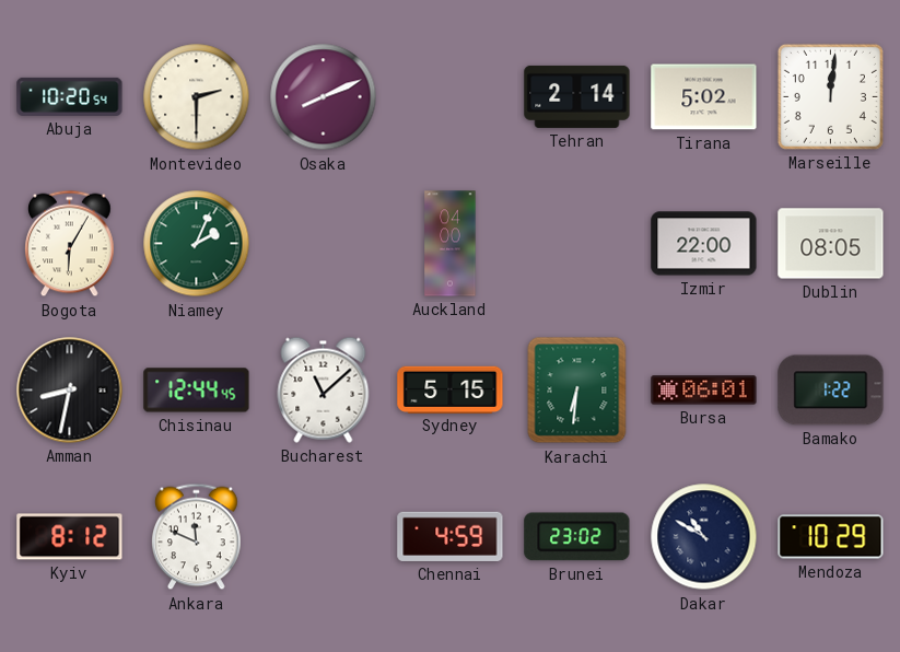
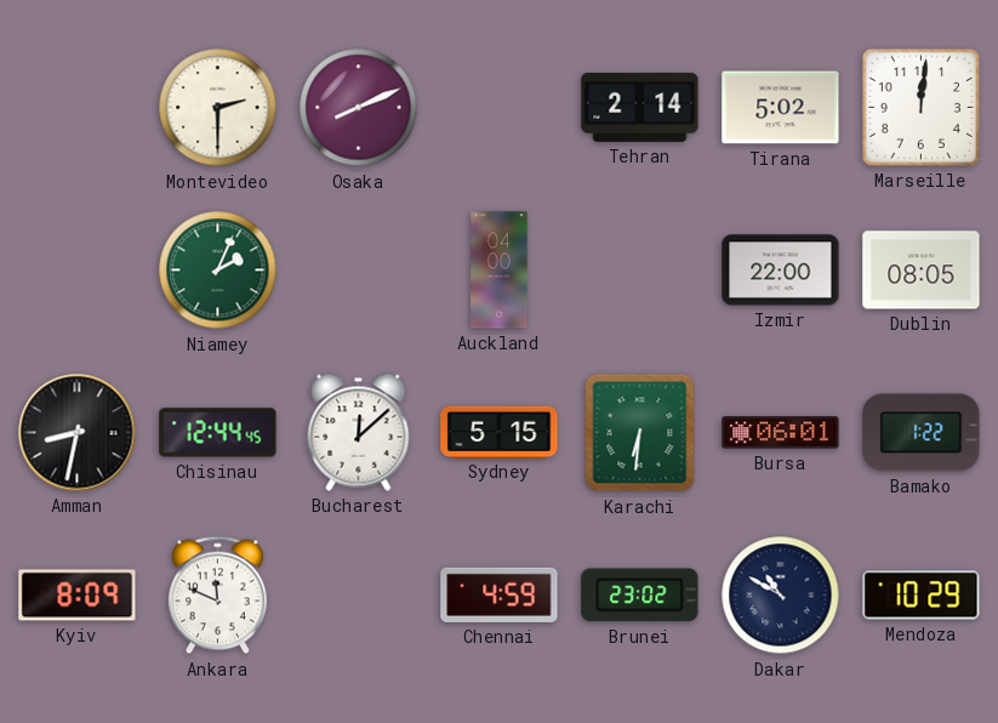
Abuja: 10:20 -> none
Bogota: 6:05 -> none
Bucharest: 11:08 -> 12:08
Kyiv: 8:12 -> 8:09
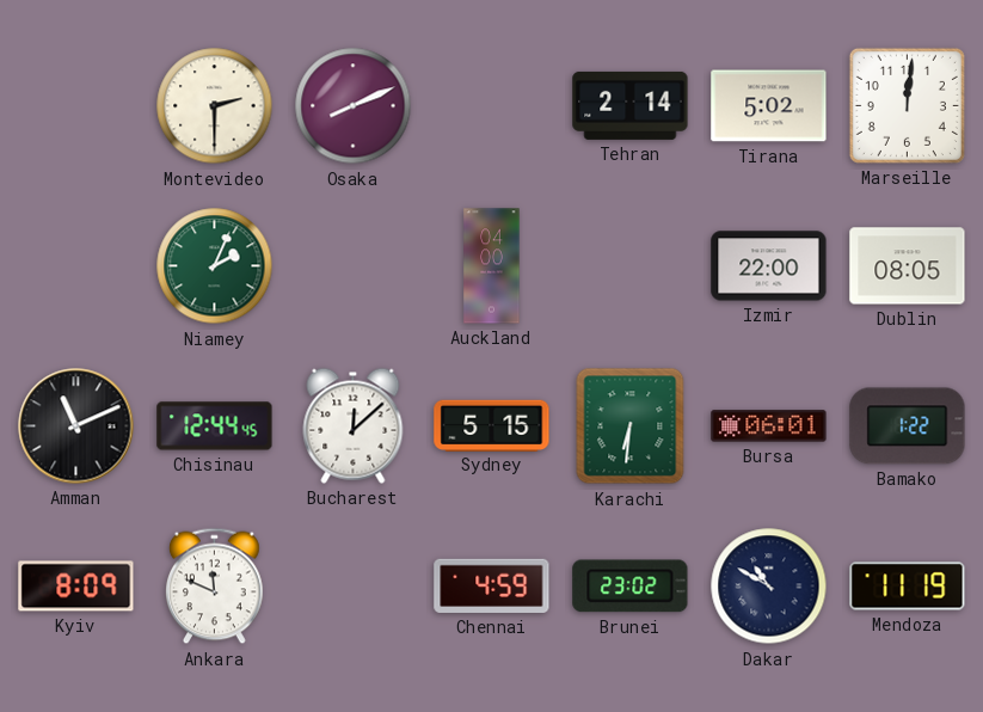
Amman: 8:32 -> 11:11
Mendoza: 10:29 -> 11:19
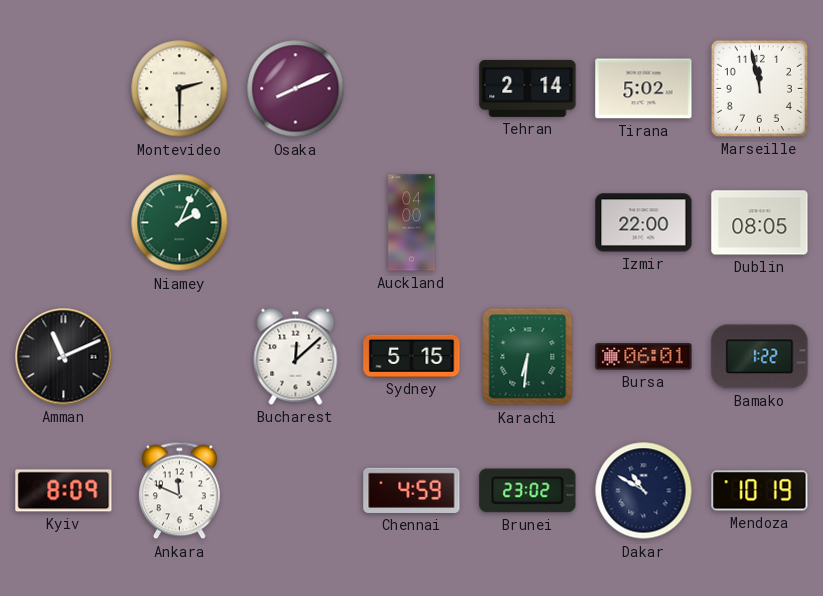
Marseille: 12:01 -> 11:58
Chisinau: 12:44 -> none
Mendoza: 11:19 -> 10:19
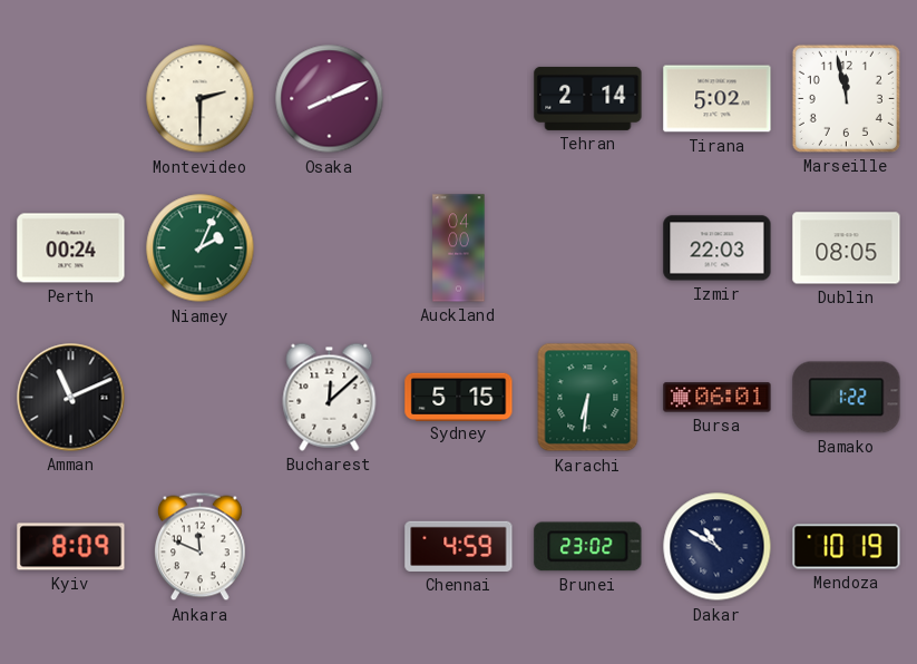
Perth: none -> 00:24
Izmir: 22:00 -> 22:03
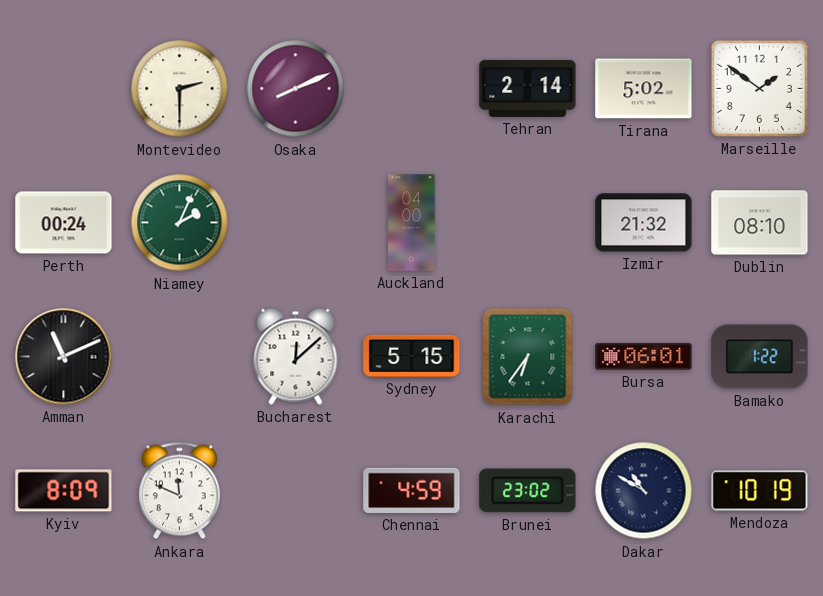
Marseille: 11:58 -> 1:51
Izmir: 22:03 -> 21:32
Dublin: 08:05 -> 08:10
Karachi: 6:31 -> 6:36
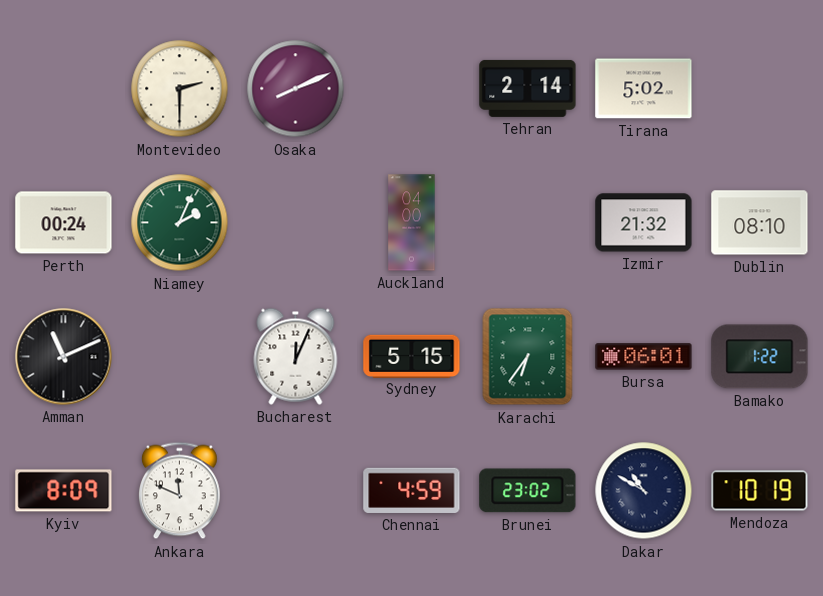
Marseille: 1:51 -> none
Bucharest: 12:08 -> 12:04
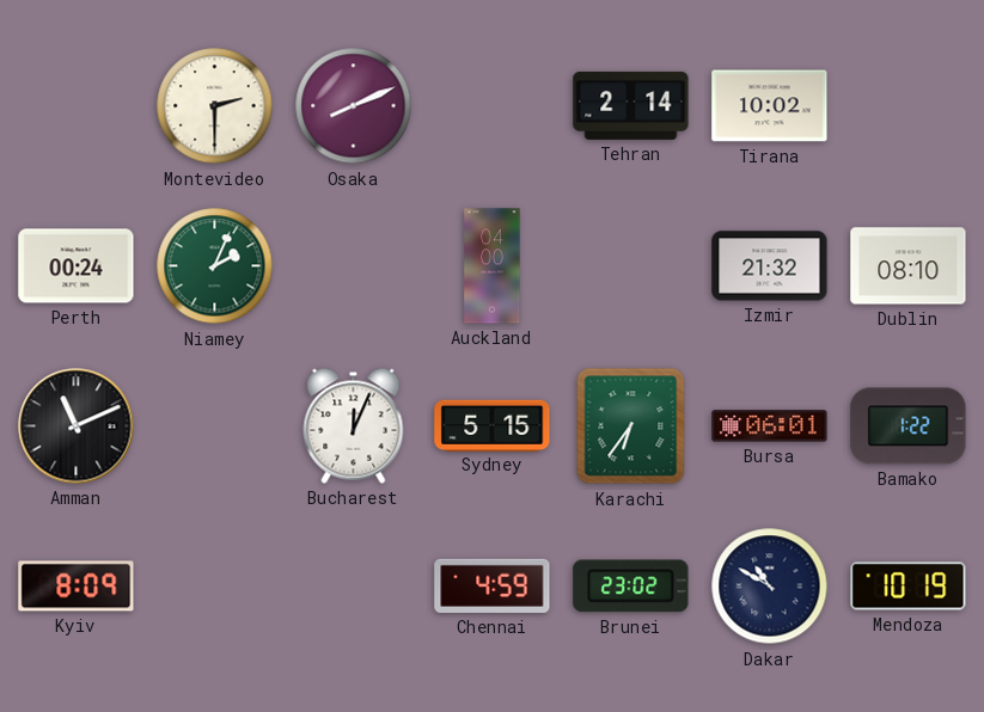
Tirana: 5:02 -> 10:02
Ankara: 11:49 -> none
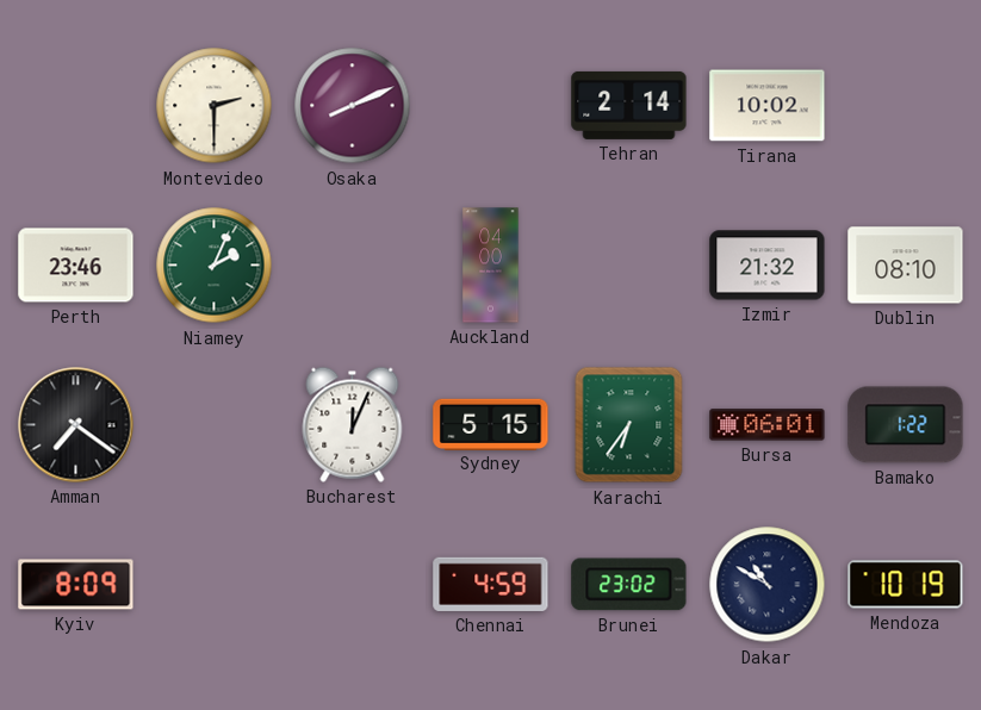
Perth: 00:24 -> 23:46
Amman: 11:11 -> 7:21
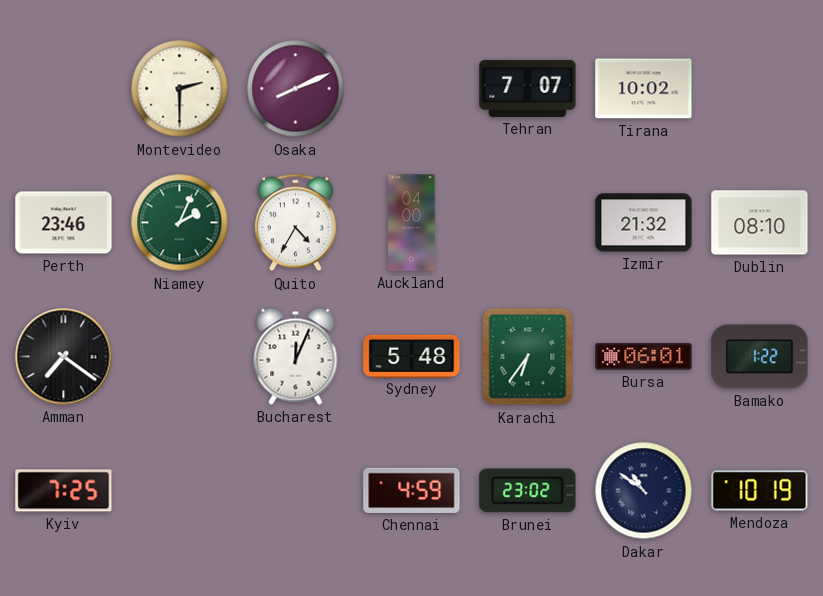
Tehran: 2:14 -> 7:07
Quito: none -> 4:35
Sydney: 5:15 -> 5:48
Kyiv: 8:09 -> 7:25
Dakar: 10:50 -> 10:51
